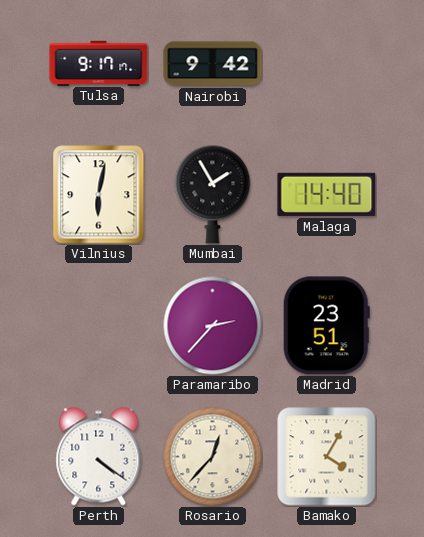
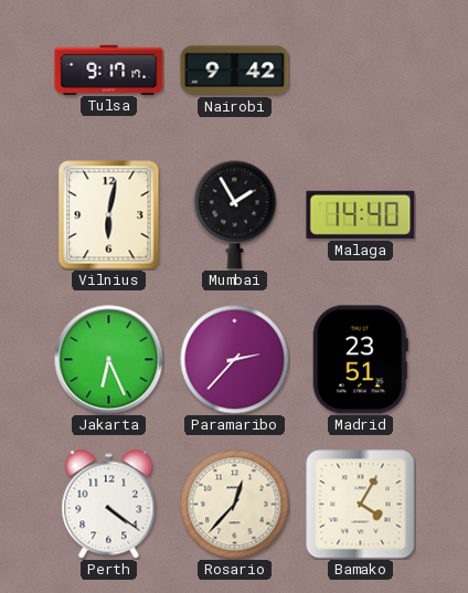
Jakarta: none -> 6:26
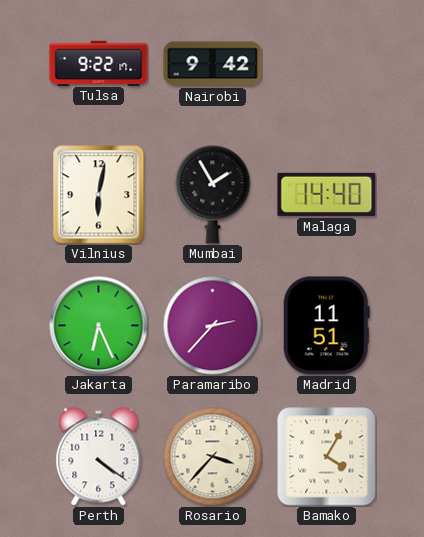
Tulsa: 9:17 -> 9:22
Madrid: 23:51 -> 11:51
Rosario: 12:37 -> 3:37
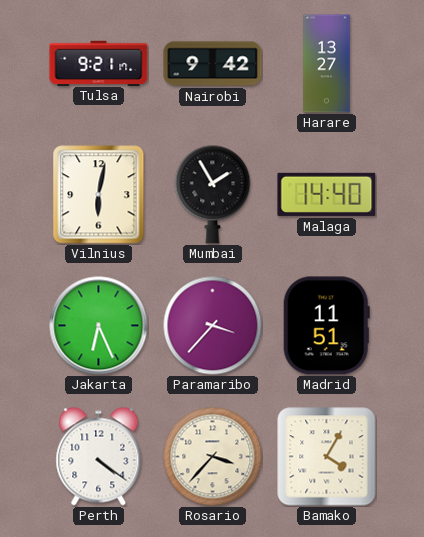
Tulsa: 9:22 -> 9:21
Harare: none -> 13:27
Paramaribo: 2:37 -> 3:37
